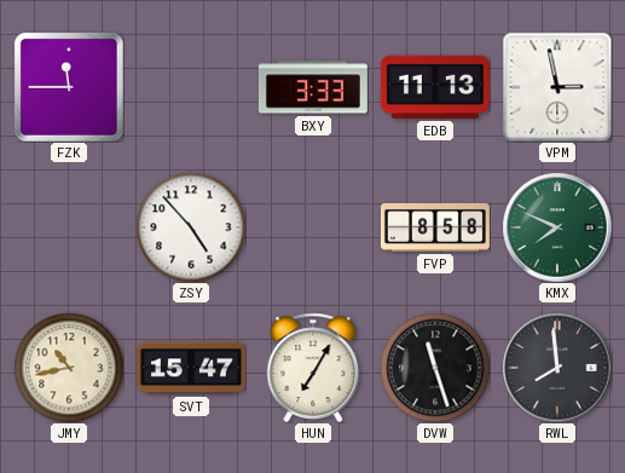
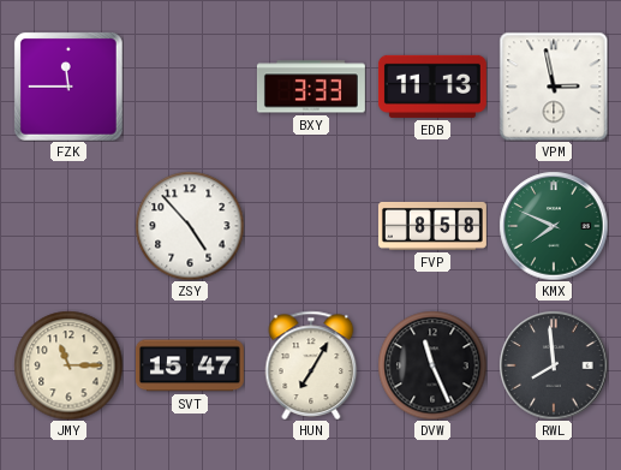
JMY: 10:43 -> 11:15
DVW: 11:27 -> 11:26
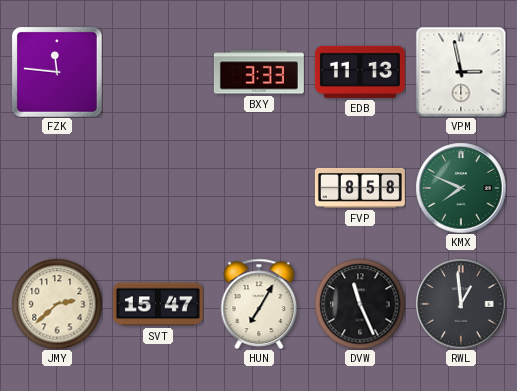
FZK: 11:45 -> 11:46
ZSY: 4:53 -> none
JMY: 11:15 -> 2:38
RWL: 7:59 -> 12:59
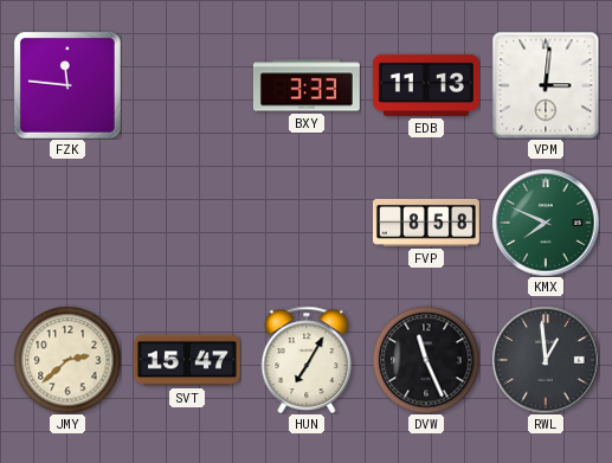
VPM: 2:58 -> 3:01
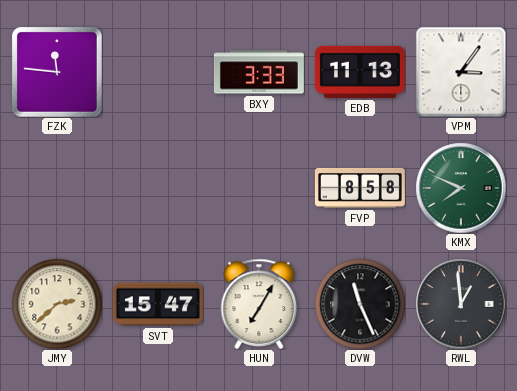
VPM: 3:01 -> 3:06
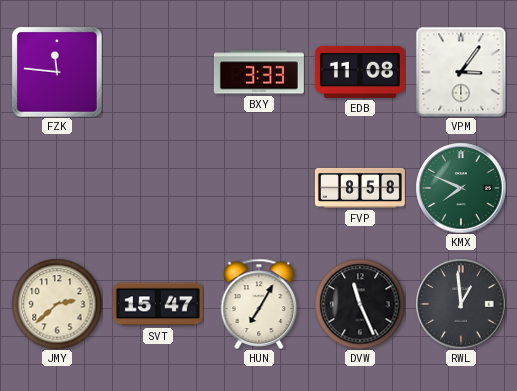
EDB: 11:13 -> 11:08
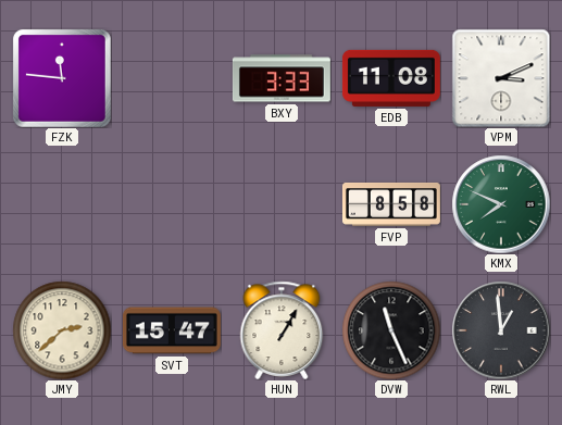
VPM: 3:06 -> 3:11
HUN: 7:05 -> 1:05
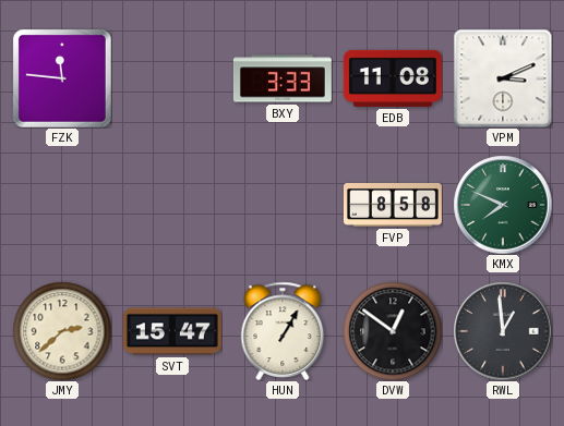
DVW: 11:26 -> 12:51
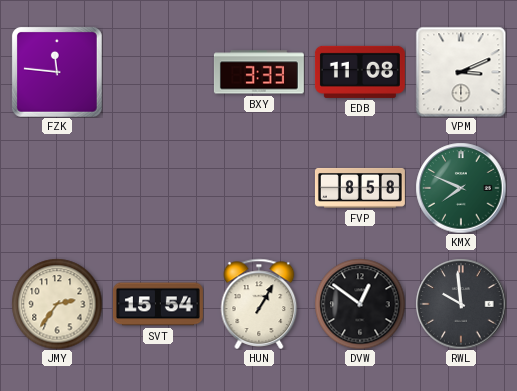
JMY: 2:38 -> 2:36
SVT: 15:47 -> 15:54
RWL: 12:59 -> 9:59
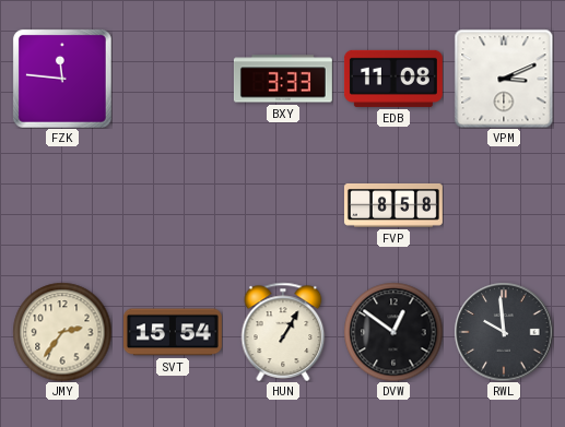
KMX: 7:49 -> none
